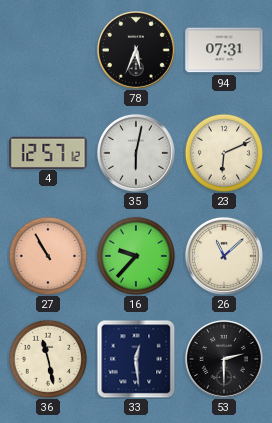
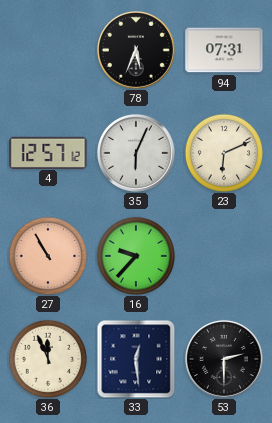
35: 6:02 -> 6:04
26: 11:08 -> none
36: 11:28 -> 11:56
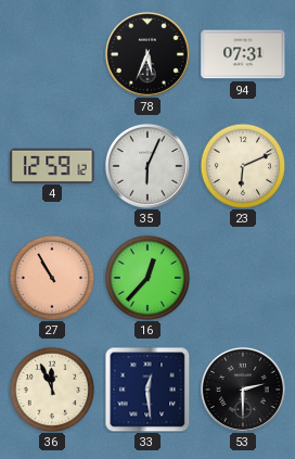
4: 12:57 -> 12:59
16: 9:37 -> 12:37
